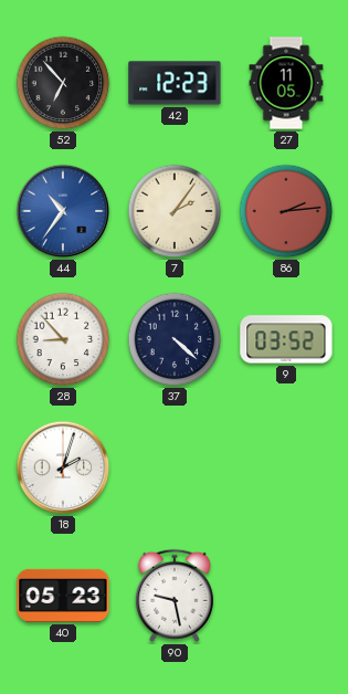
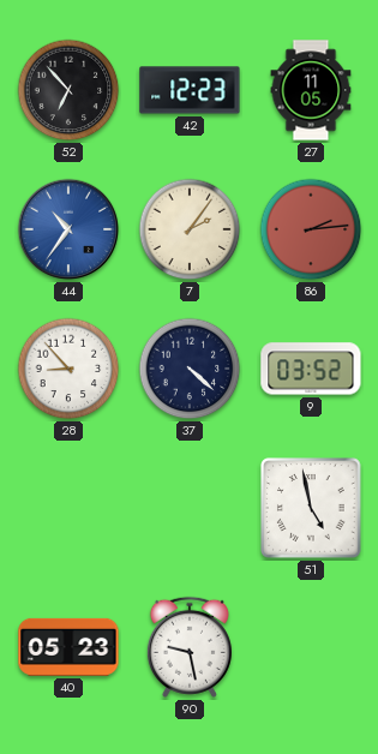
18: 2:03 -> none
51: none -> 4:58
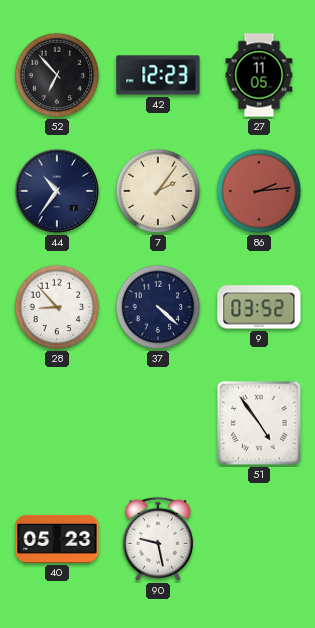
44 dial: blue -> navy
51: 4:58 -> 4:54
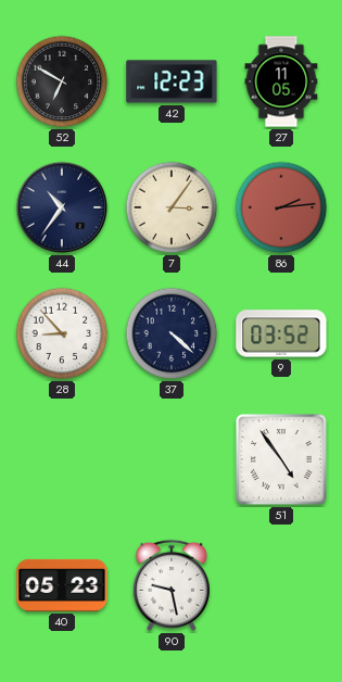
52: 6:53 -> 6:50
7: 2:06 -> 3:06
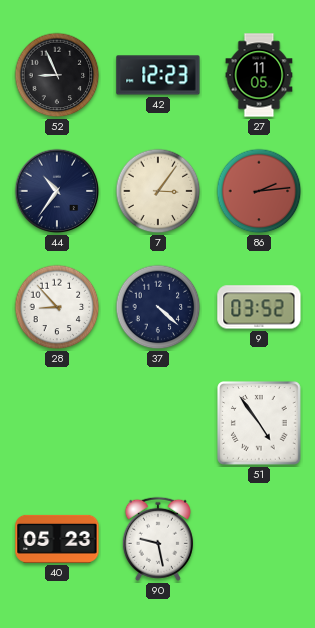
52: 6:50 -> 8:56
